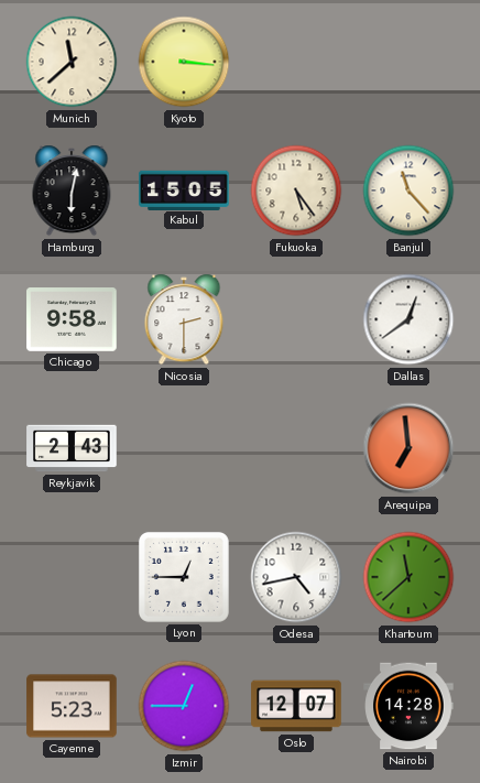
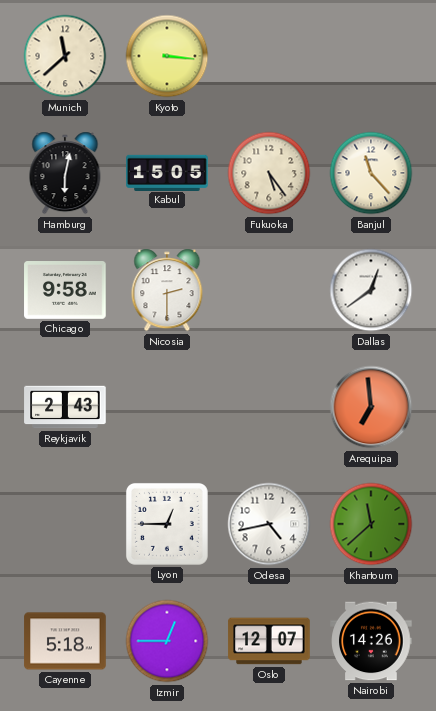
Cayenne: 5:23 -> 5:18
Nairobi: 14:28 -> 14:26
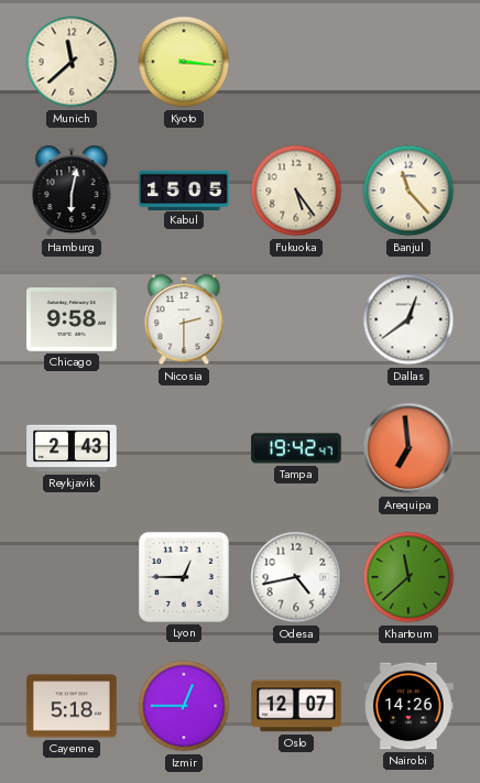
Tampa: none -> 19:42
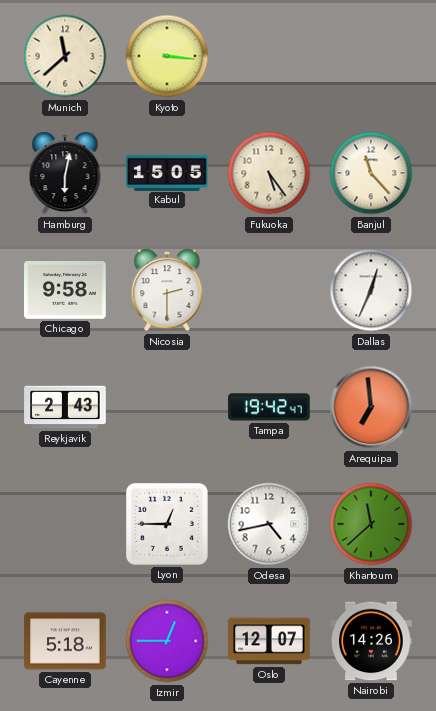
Dallas: 12:39 -> 12:34
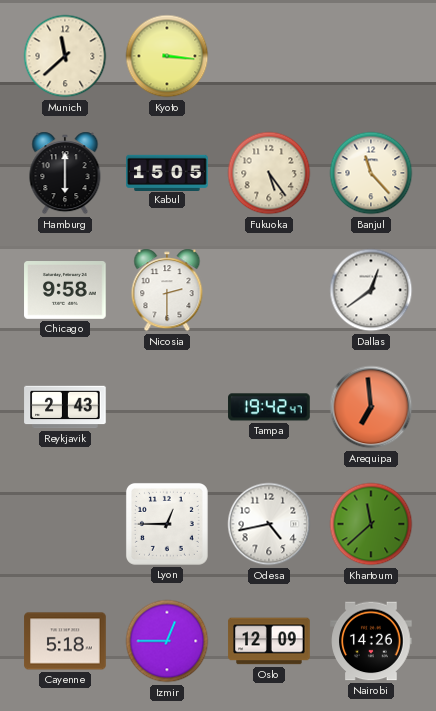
Hamburg: 6:02 -> 6:00
Dallas: 12:34 -> 12:39
Oslo: 12:07 -> 12:09
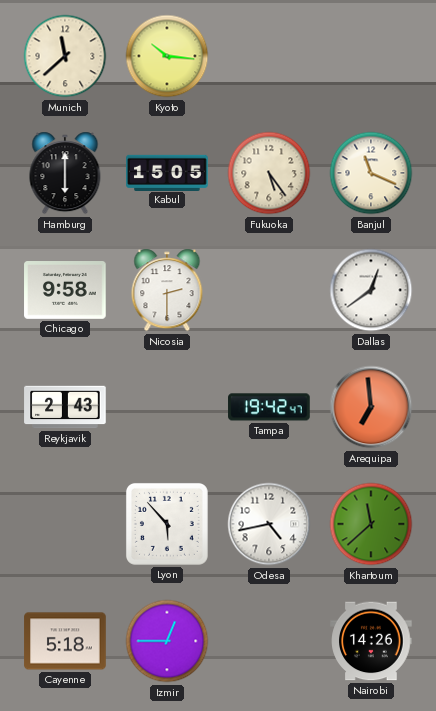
Kyoto: 3:16 -> 10:16
Banjul: 11:23 -> 11:19
Lyon: 12:45 -> 5:53
Oslo: 12:09 -> none
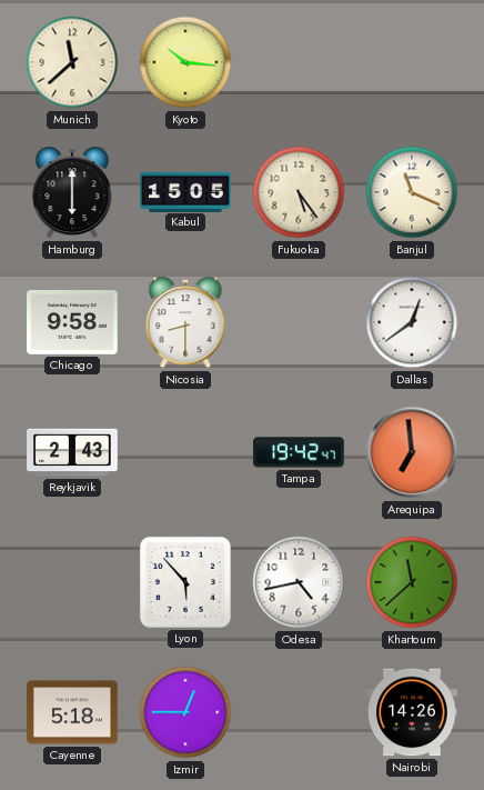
Nicosia: 2:30 -> 8:30
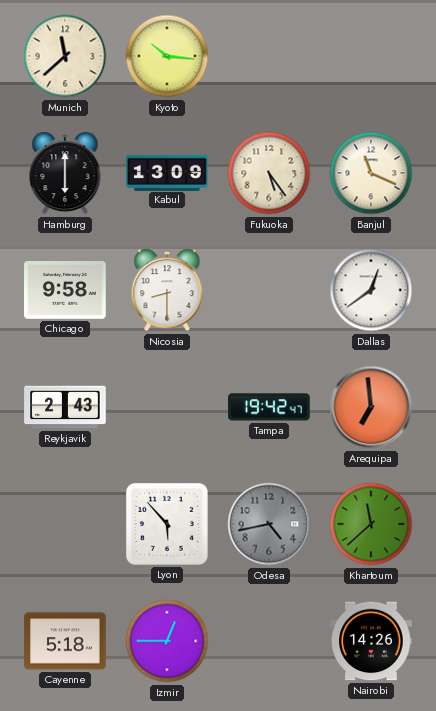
Kabul: 15:05 -> 13:09
Odesa dial: white -> grey
